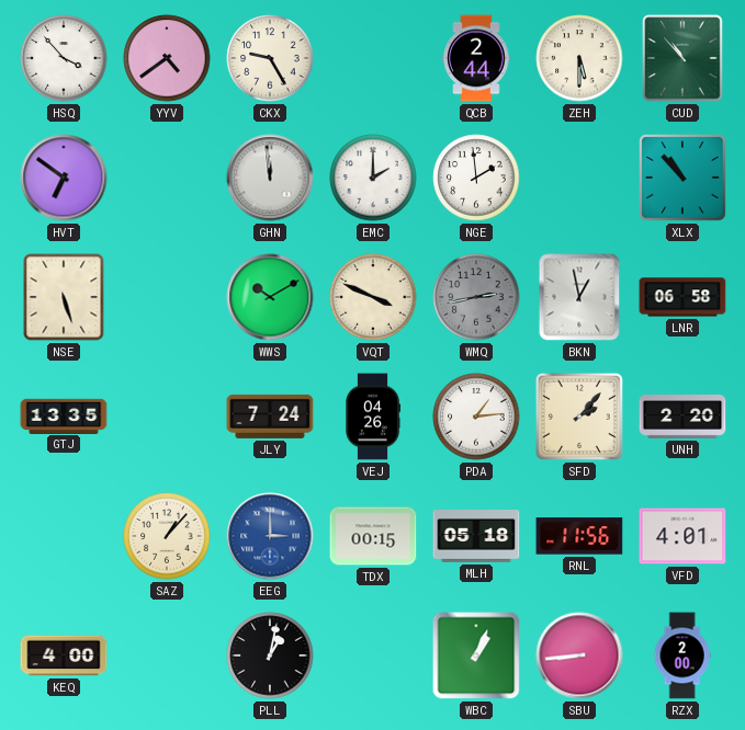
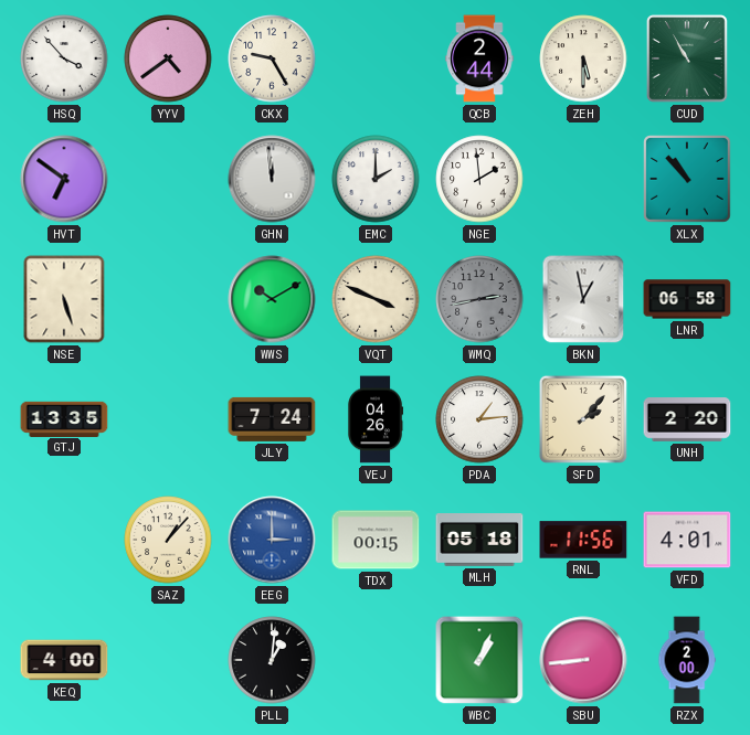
CUD: 10:53 -> 10:55
PLL: 1:02 -> 1:01
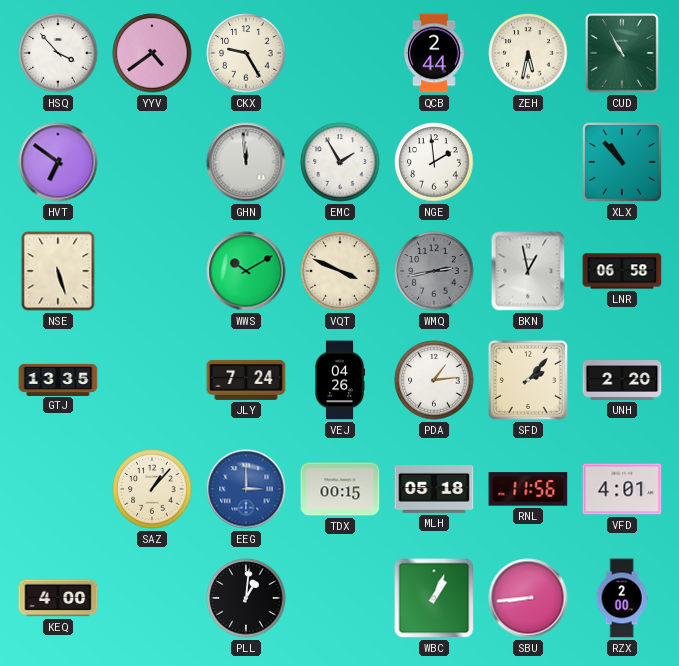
ZEH: 5:30 -> 5:32
EMC: 2:00 -> 1:55
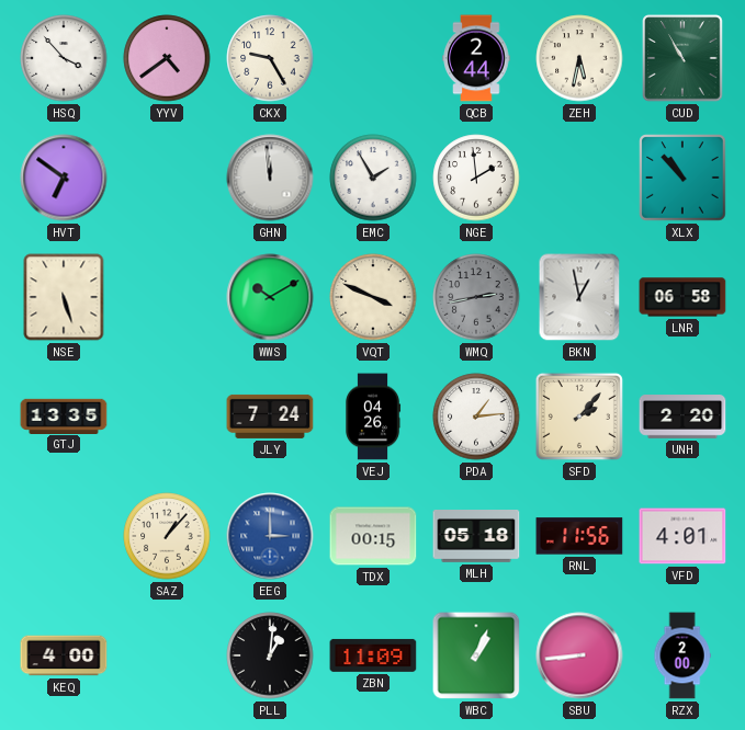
ZBN: none -> 11:09
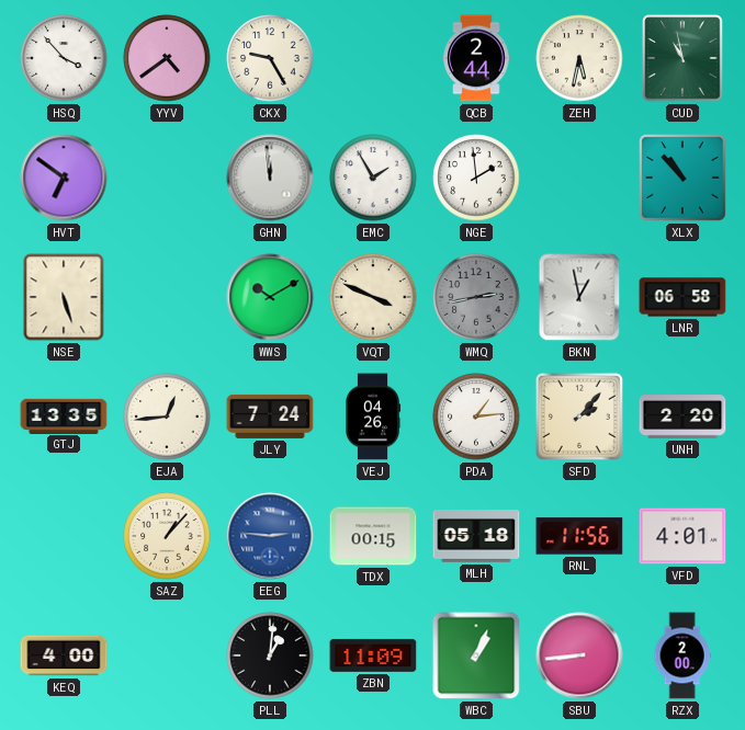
CUD: 10:55 -> 10:58
EJA: none -> 12:44
EEG: 3:00 -> 2:46
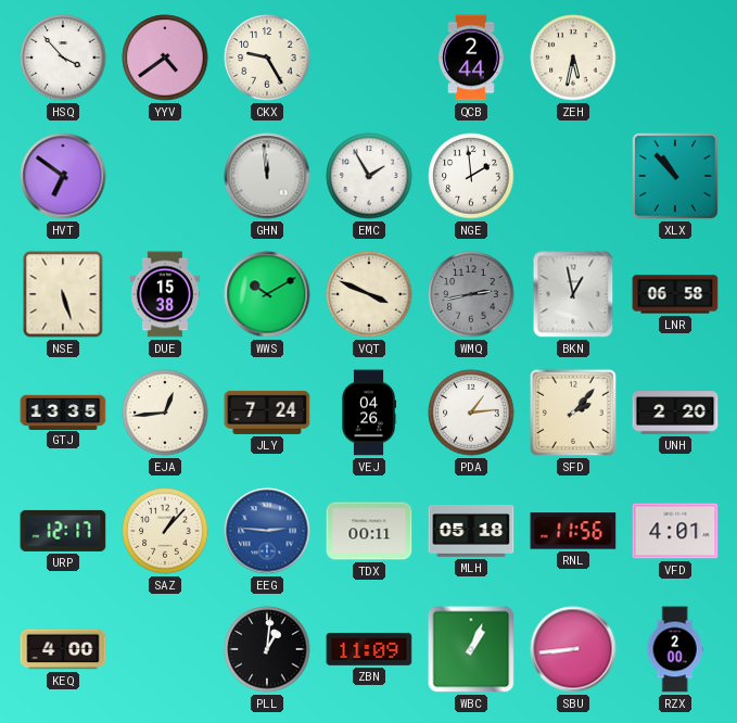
CUD: 10:58 -> none
DUE: none -> 15:38
URP: none -> 12:17
TDX: 00:15 -> 00:11
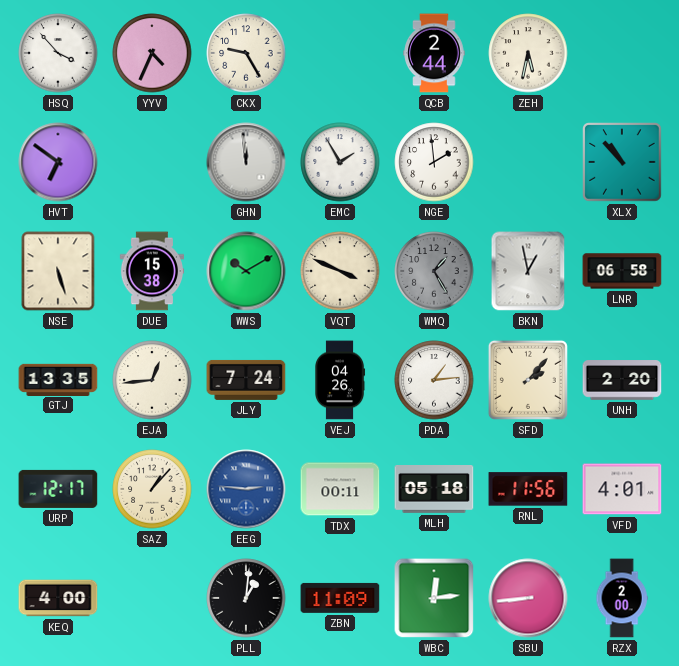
YYV: 4:39 -> 4:34
WMQ: 2:43 -> 1:25
WBC: 1:04 -> 12:14
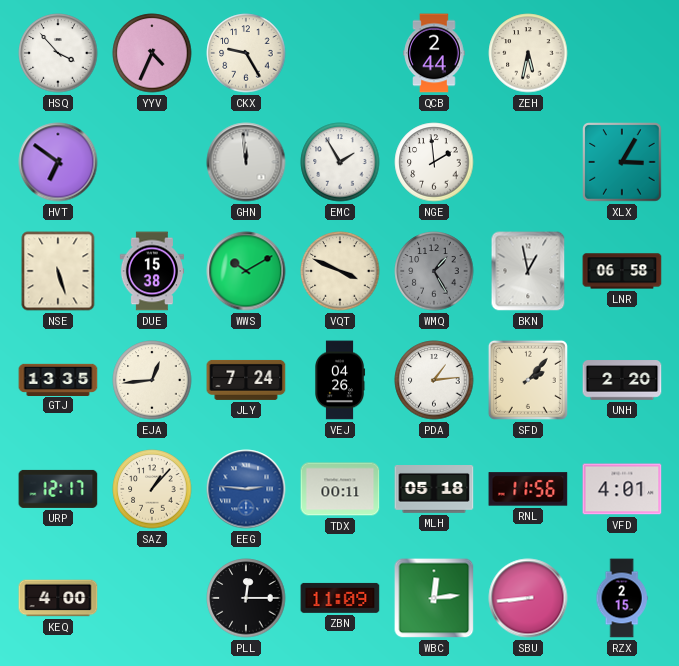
XLX: 10:53 -> 3:05
PLL: 1:01 -> 12:15
RZX: 2:00 -> 2:15
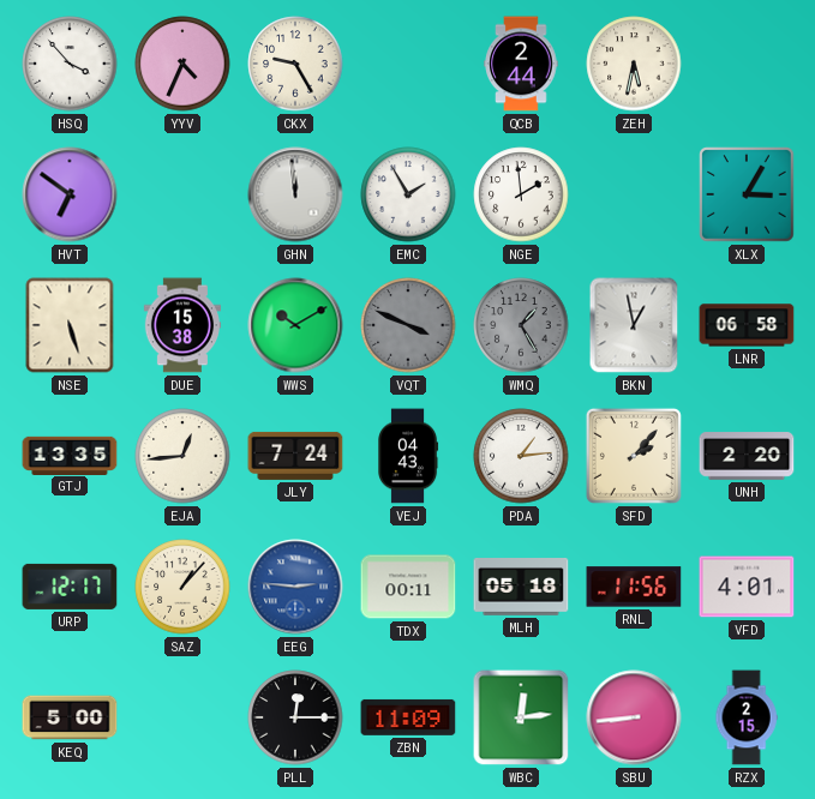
VQT dial: cream -> grey
VEJ: 04:26 -> 04:43
KEQ: 4:00 -> 5:00
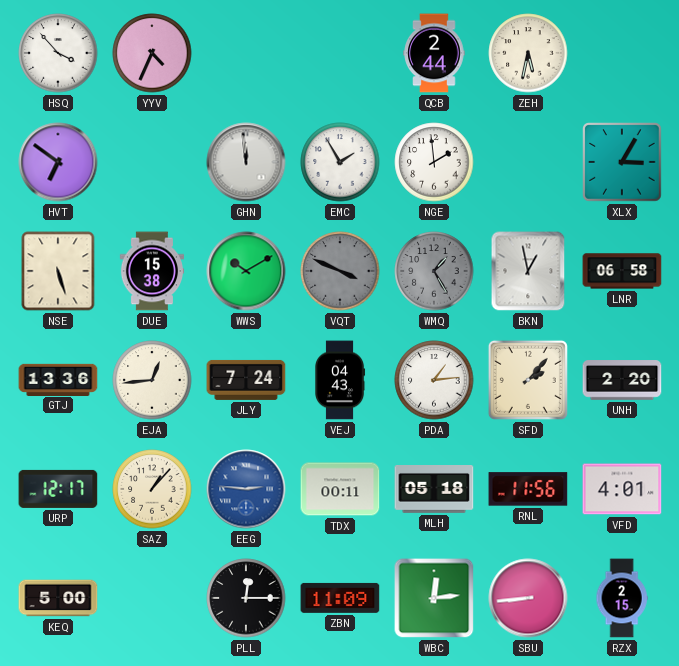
CKX: 9:25 -> none
GTJ: 13:35 -> 13:36
